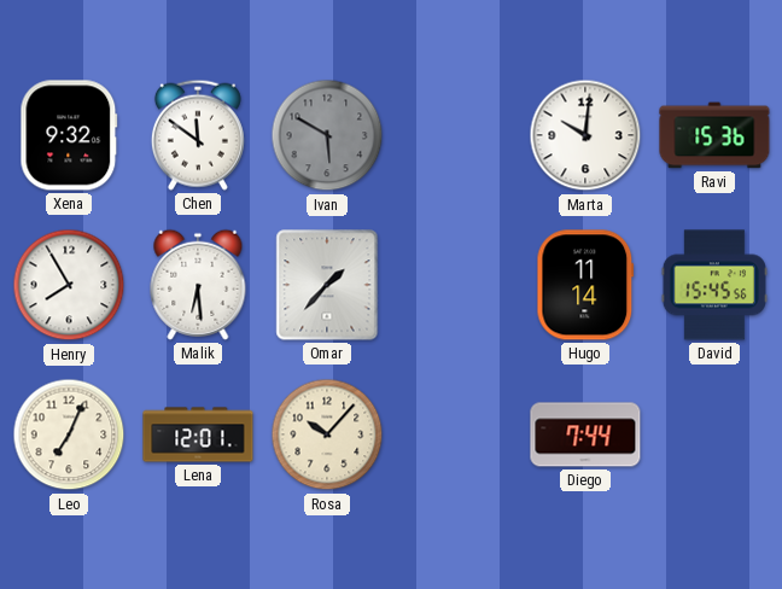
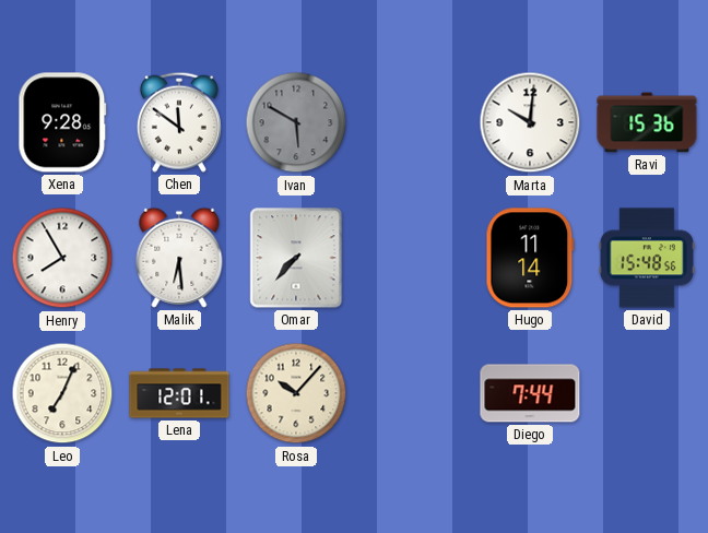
Xena: 9:32 -> 9:28
Omar: 1:37 -> 7:37
David: 15:45 -> 15:48
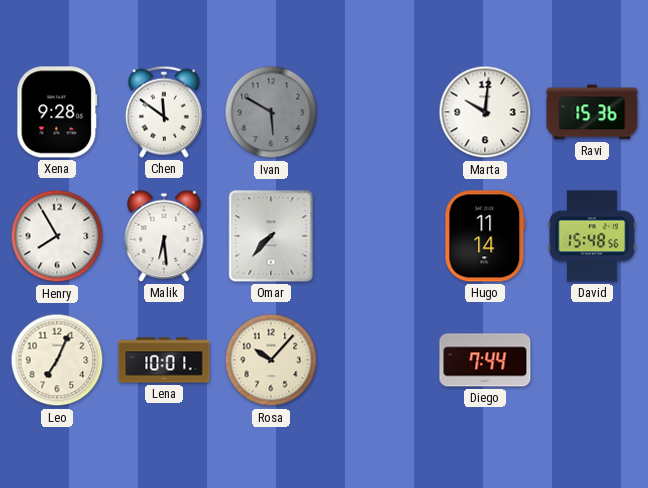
Lena: 12:01 -> 10:01
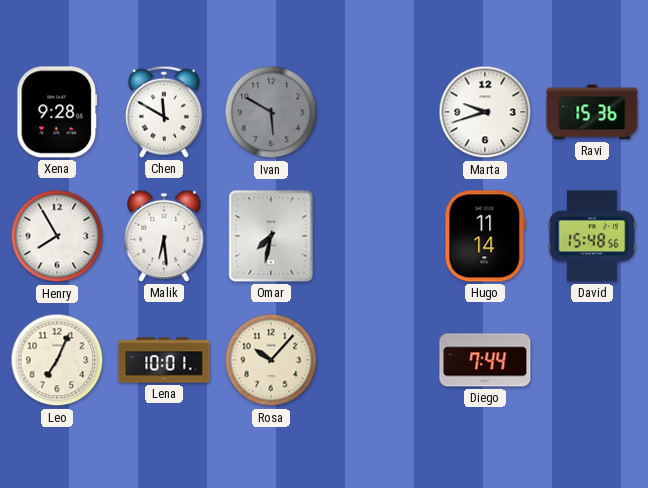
Chen: 11:51 -> 11:50
Marta: 10:01 -> 9:42
Omar: 7:37 -> 7:32
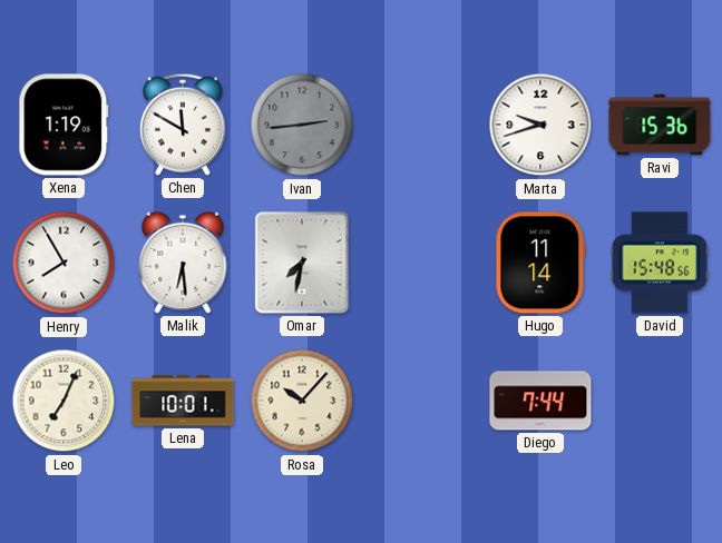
Xena: 9:28 -> 1:19
Ivan: 5:50 -> 2:44
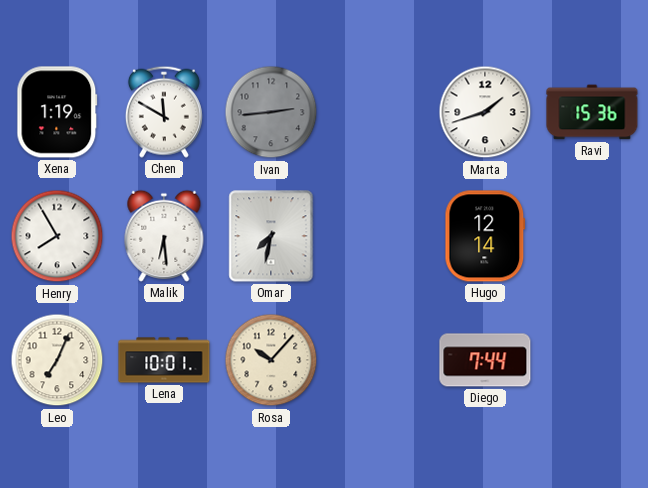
Marta: 9:42 -> 1:42
Hugo: 11:14 -> 12:14
David: 15:48 -> none
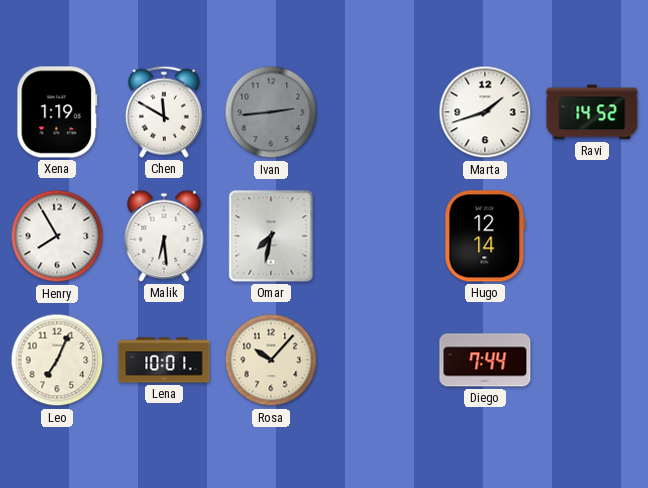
Ravi: 15:36 -> 14:52
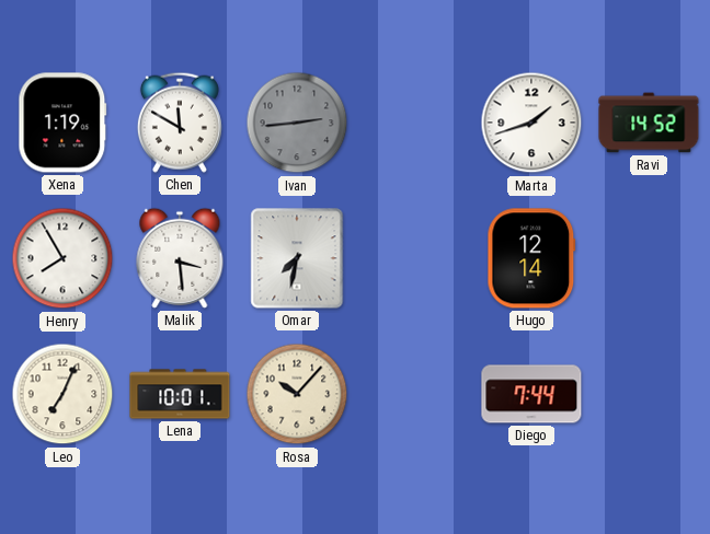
Malik: 6:29 -> 3:29
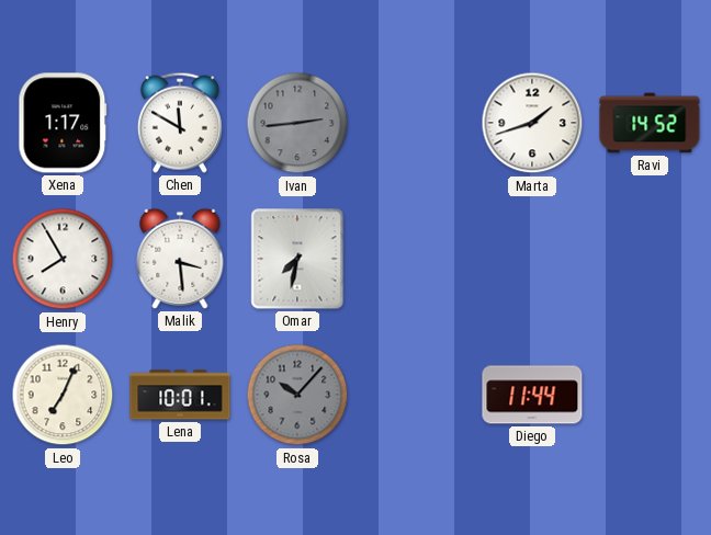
Xena: 1:19 -> 1:17
Hugo: 12:14 -> none
Rosa dial: cream -> grey
Diego: 7:44 -> 11:44
